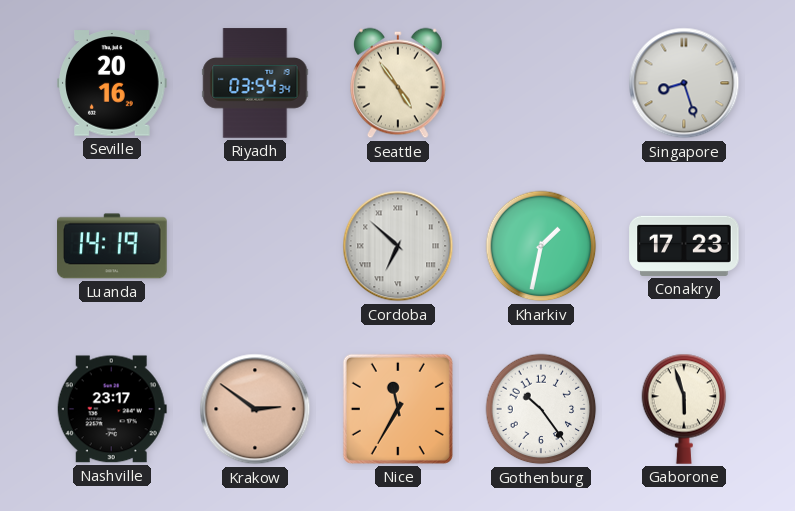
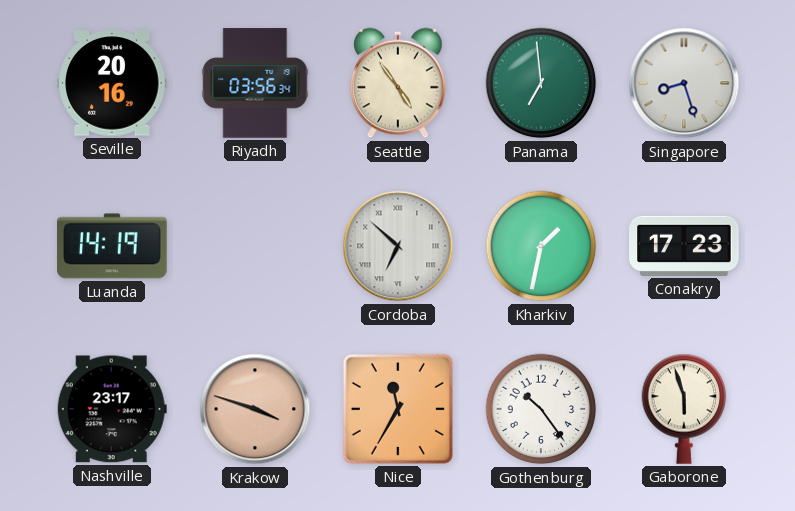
Riyadh: 03:54 -> 03:56
Panama: none -> 6:59
Krakow: 2:51 -> 3:48
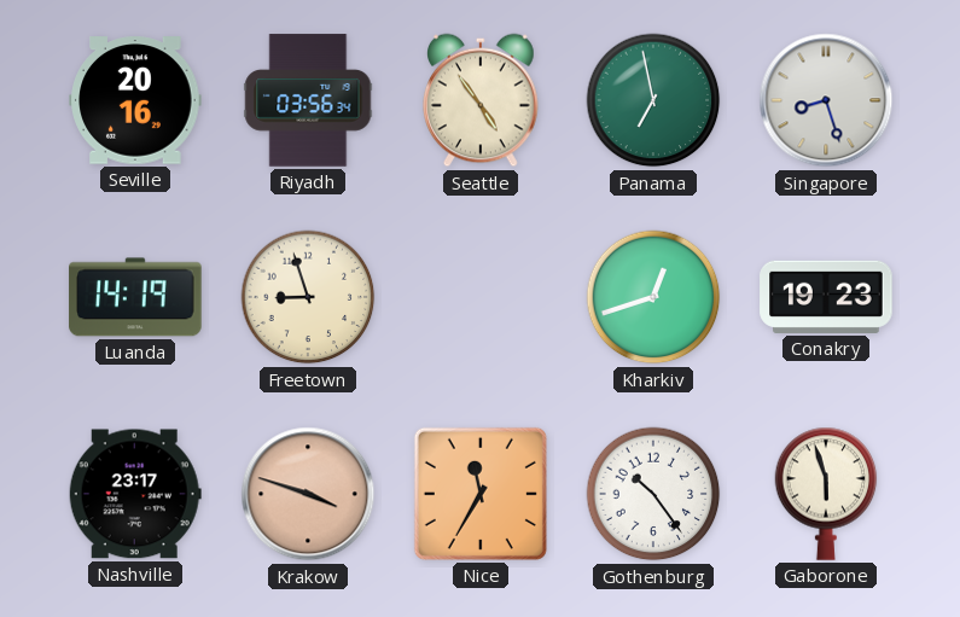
Panama: 6:59 -> 6:58
Freetown: none -> 8:57
Cordoba: 6:52 -> none
Kharkiv: 1:32 -> 12:42
Conakry: 17:23 -> 19:23
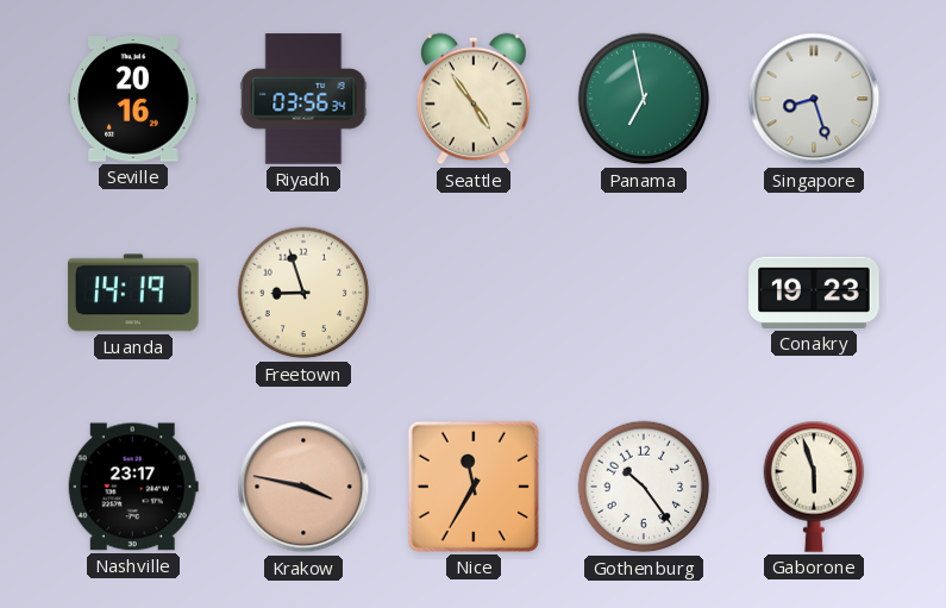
Kharkiv: 12:42 -> none
Krakow: 3:48 -> 3:47
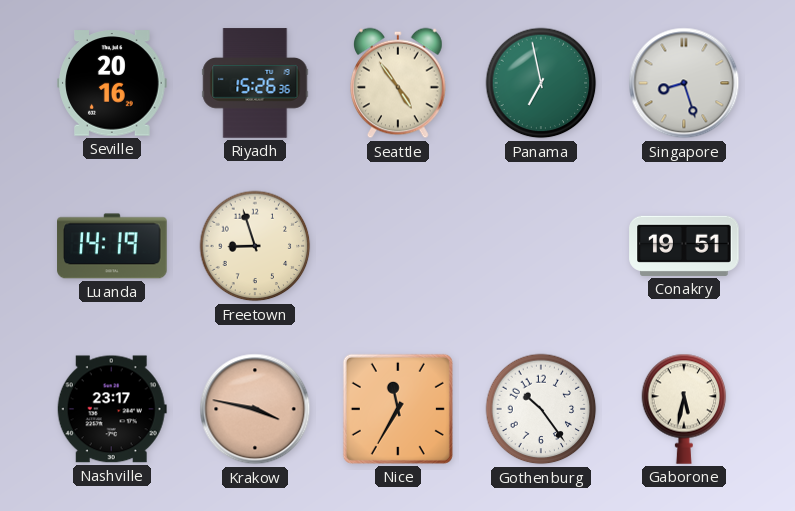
Riyadh: 03:56 -> 15:26
Conakry: 19:23 -> 19:51
Gaborone: 5:57 -> 5:32
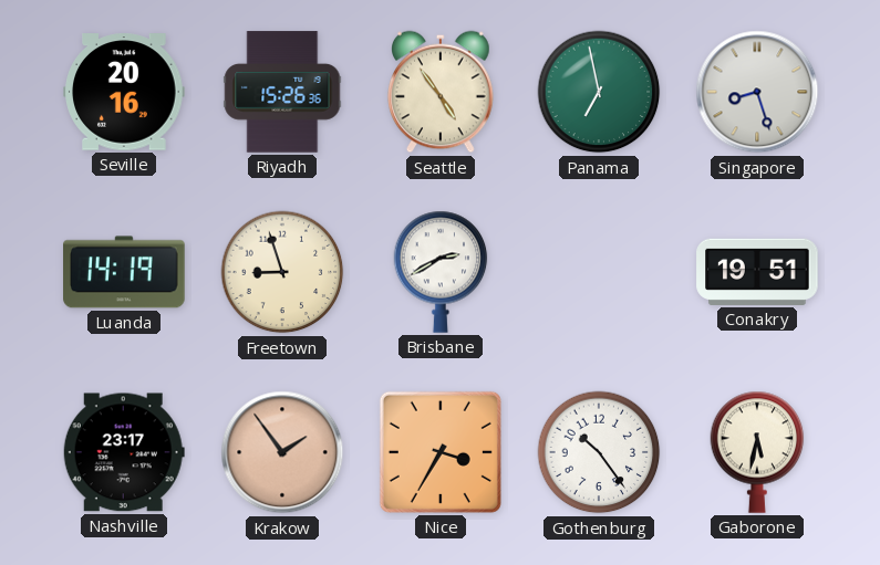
Brisbane: none -> 2:40
Krakow: 3:47 -> 1:54
Nice: 11:35 -> 3:35
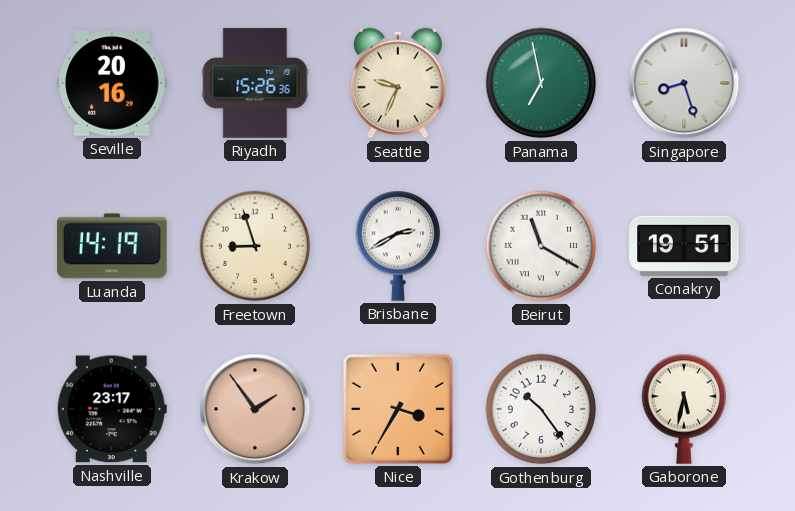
Seattle: 4:54 -> 9:34
Beirut: none -> 11:20
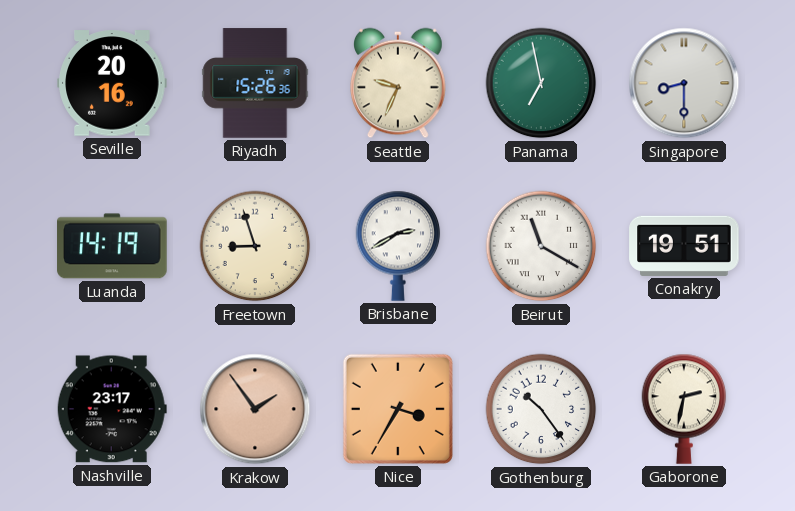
Singapore: 8:27 -> 8:30
Gaborone: 5:32 -> 2:32
